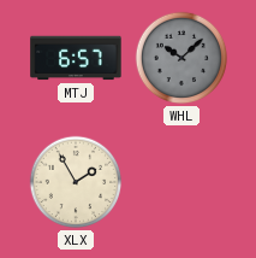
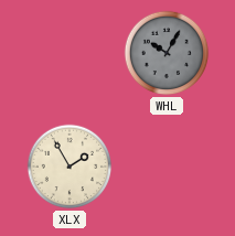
MTJ: 6:57 -> none
WHL: 10:08 -> 10:05
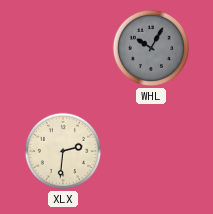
XLX: 1:55 -> 2:31
